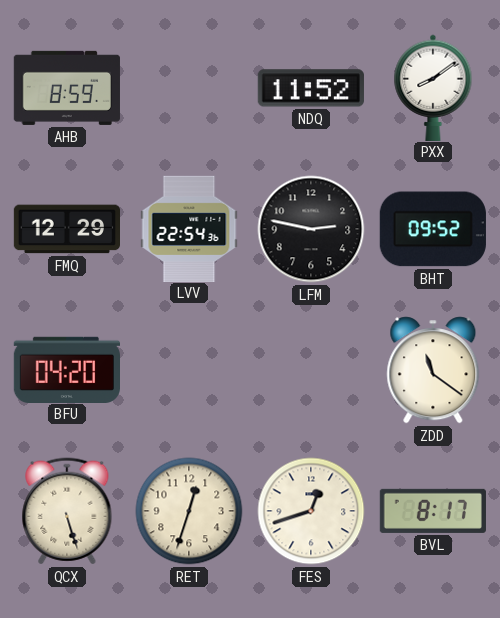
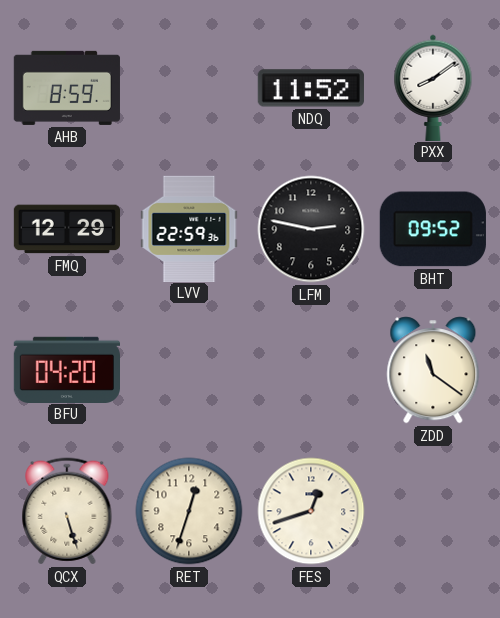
LVV: 22:54 -> 22:59
BVL: 8:17 -> none
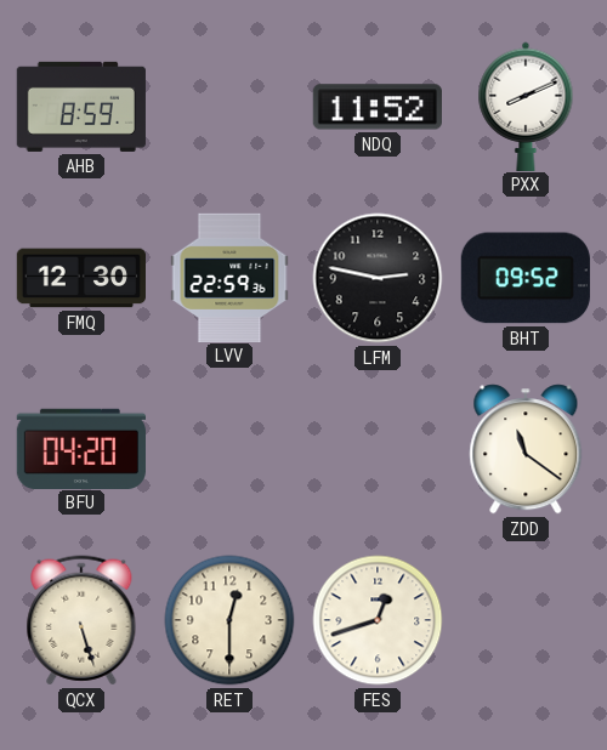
PXX: 8:09 -> 8:11
FMQ: 12:29 -> 12:30
RET: 12:33 -> 12:30
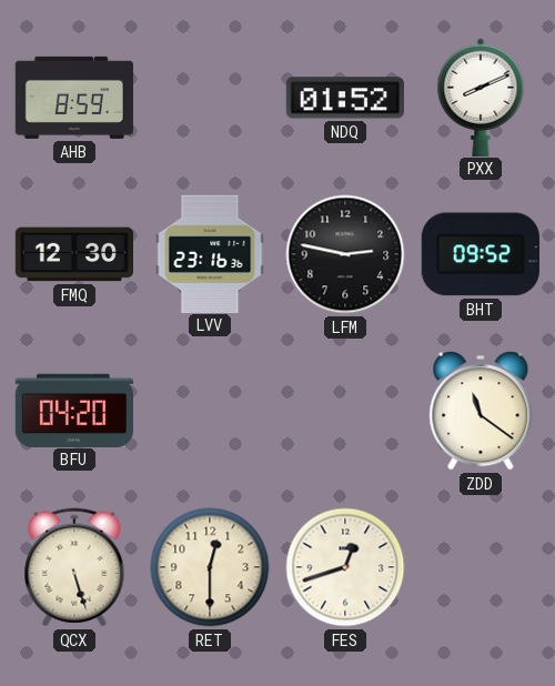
NDQ: 11:52 -> 01:52
LVV: 22:59 -> 23:16
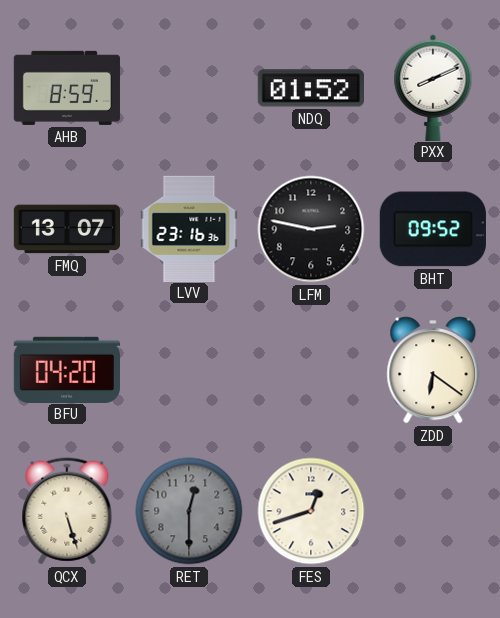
FMQ: 12:30 -> 13:07
ZDD: 11:21 -> 6:21
RET dial: cream -> grey
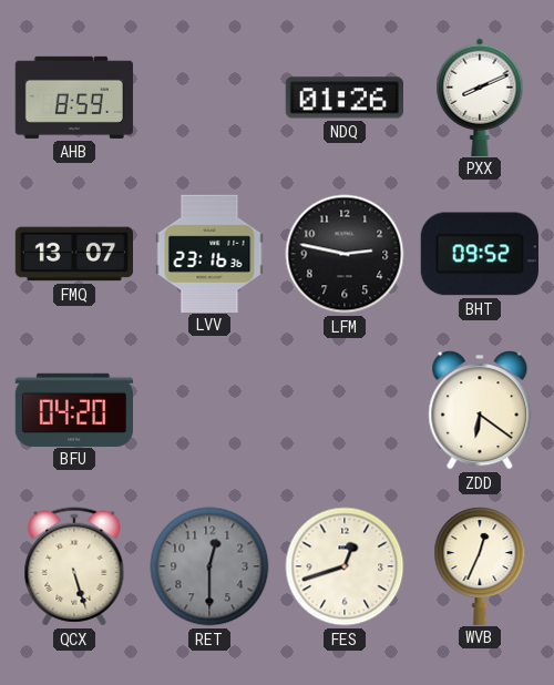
NDQ: 01:52 -> 01:26
WVB: none -> 12:34
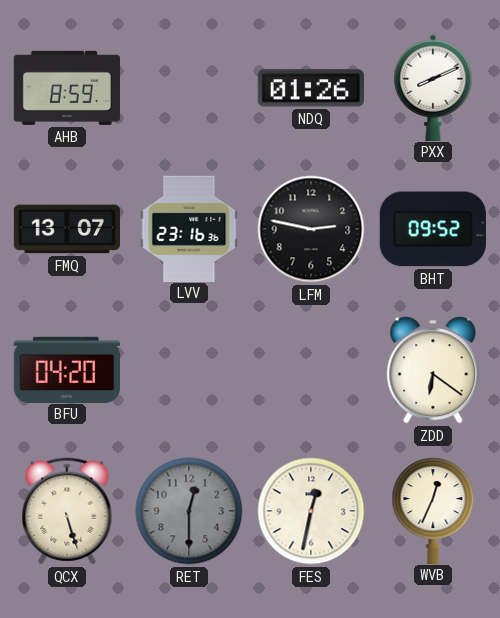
FES: 12:42 -> 12:32
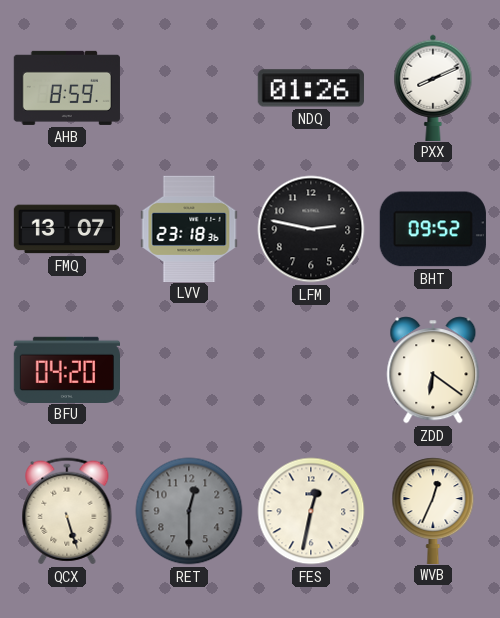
LVV: 23:16 -> 23:18
